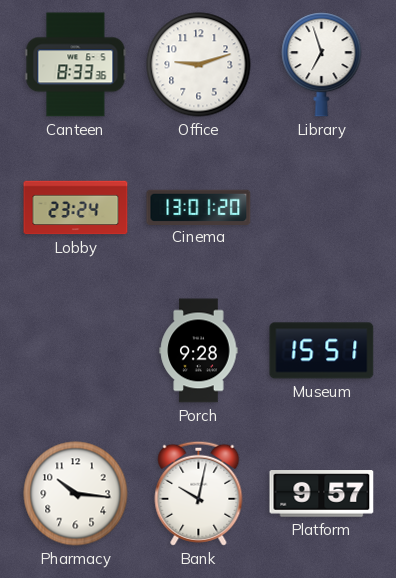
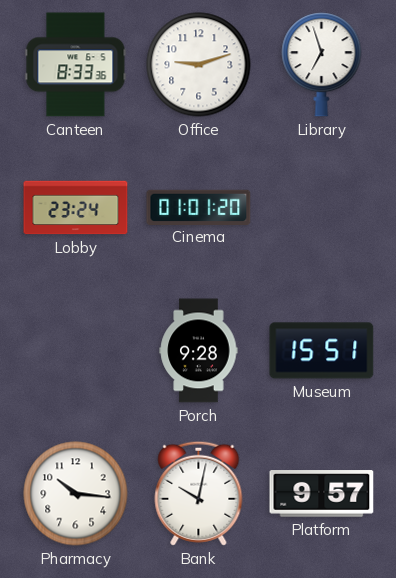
Cinema: 13:01 -> 01:01
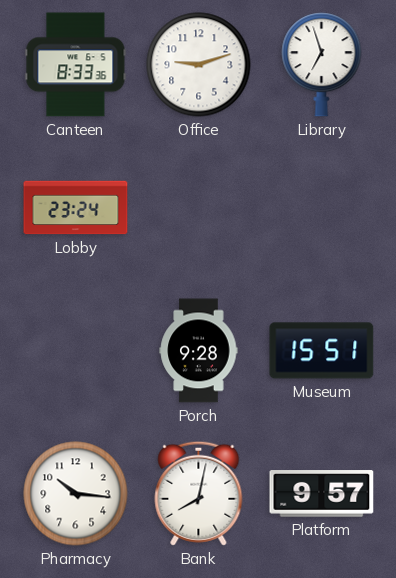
Cinema: 01:01 -> none
Bank: 10:02 -> 8:02
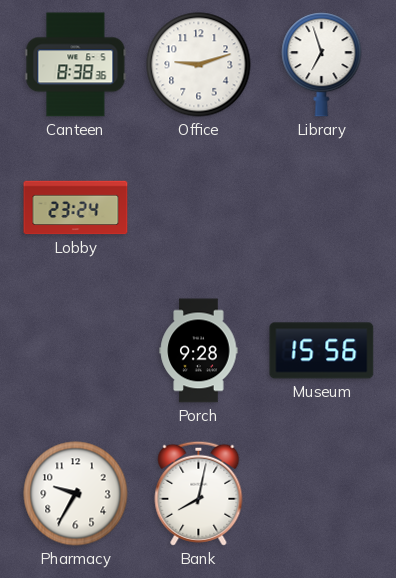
Canteen: 8:33 -> 8:38
Museum: 15:51 -> 15:56
Pharmacy: 10:16 -> 9:35
Platform: 9:57 -> none
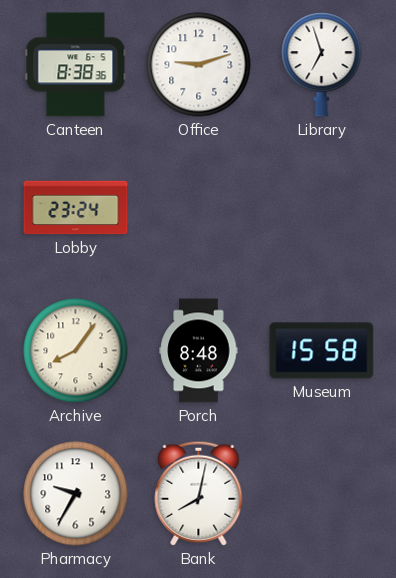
Archive: none -> 8:06
Porch: 9:28 -> 8:48
Museum: 15:56 -> 15:58
